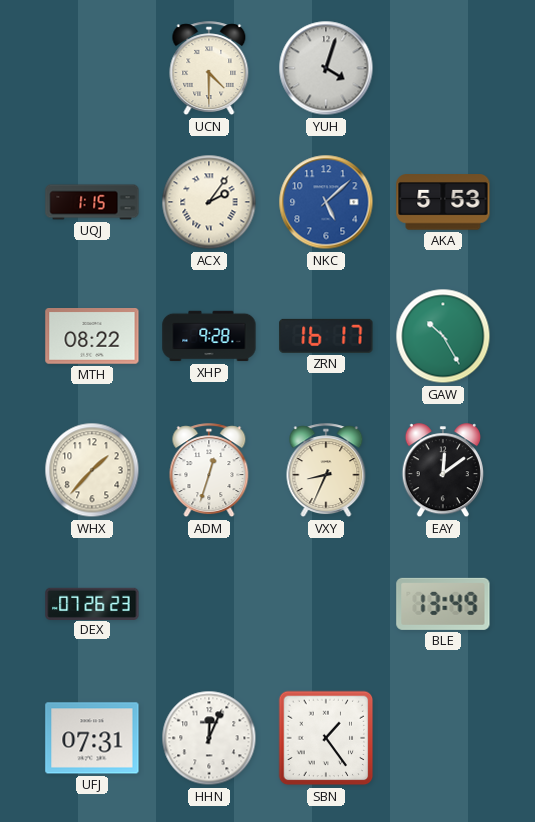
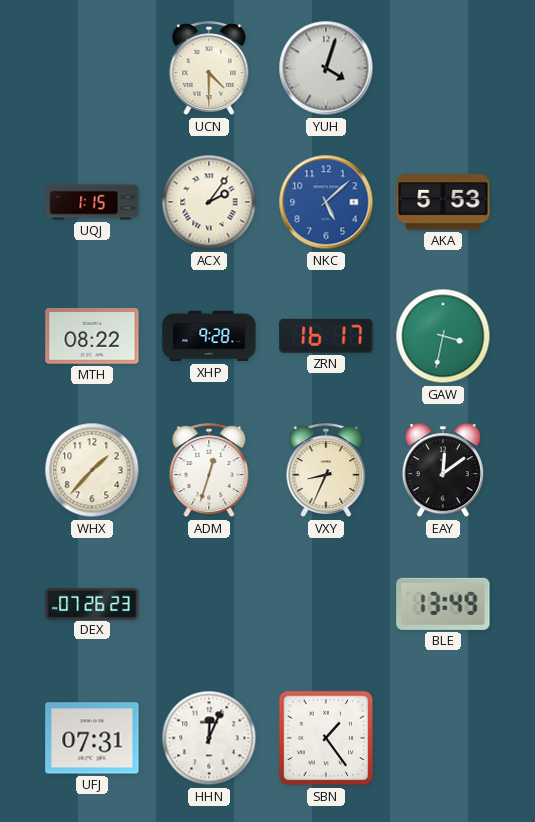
GAW: 10:25 -> 3:32
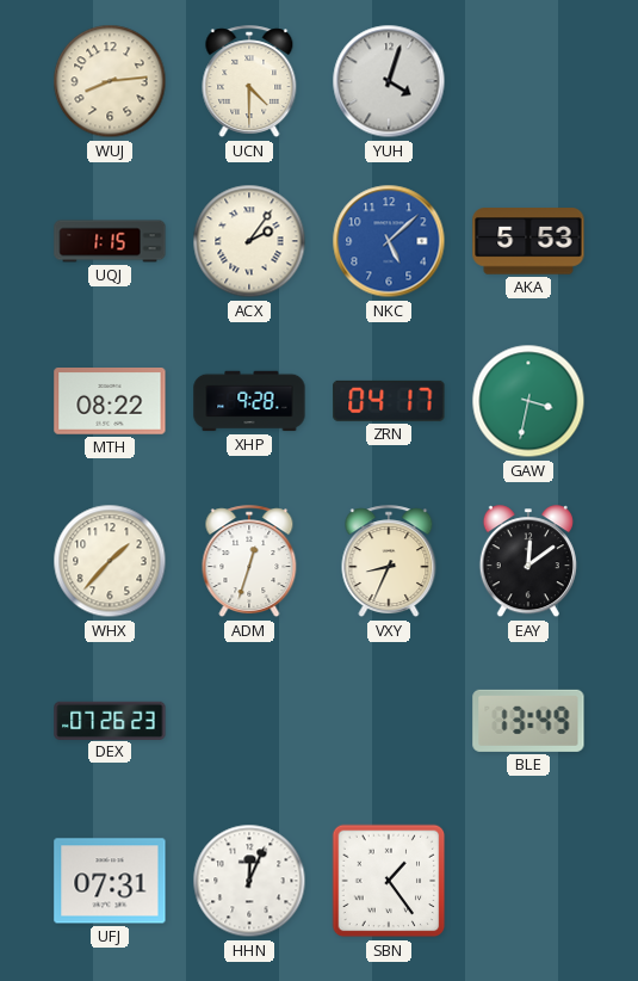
WUJ: none -> 8:14
ZRN: 16:17 -> 04:17
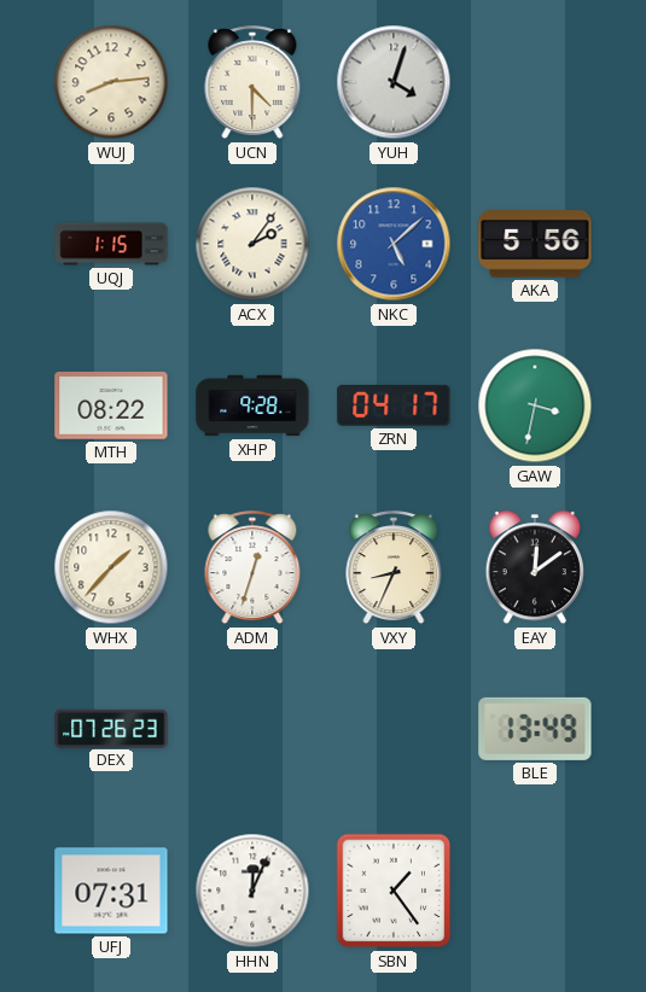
AKA: 5:53 -> 5:56
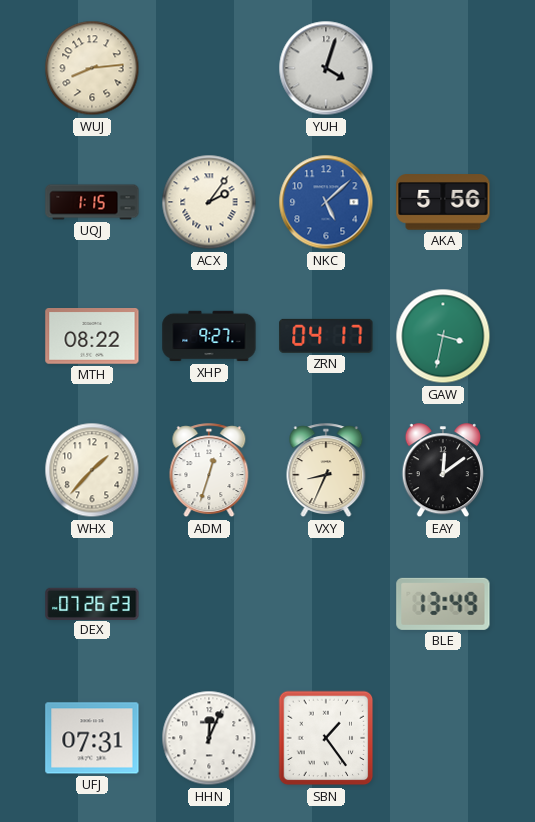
UCN: 4:30 -> none
XHP: 9:28 -> 9:27
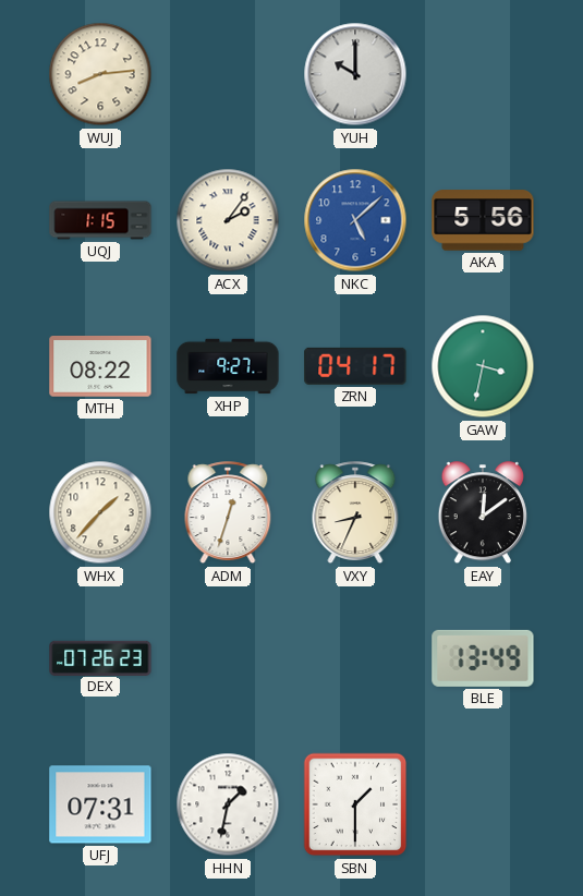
YUH: 4:03 -> 10:00
HHN: 12:04 -> 1:32
SBN: 1:24 -> 1:30
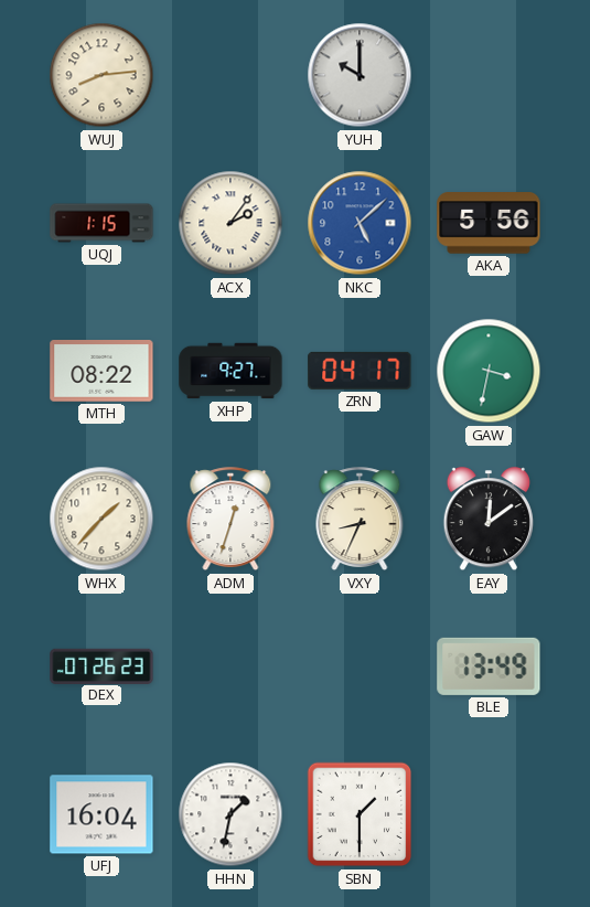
UFJ: 07:31 -> 16:04
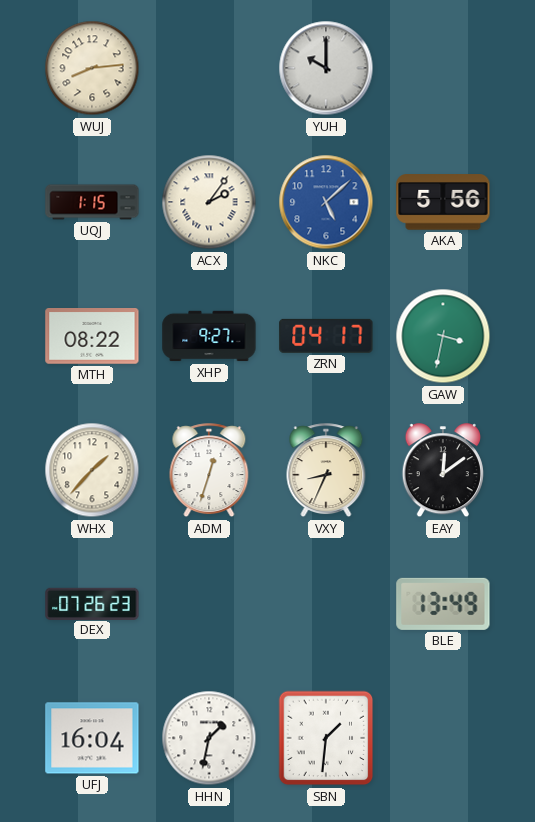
SBN: 1:30 -> 1:31
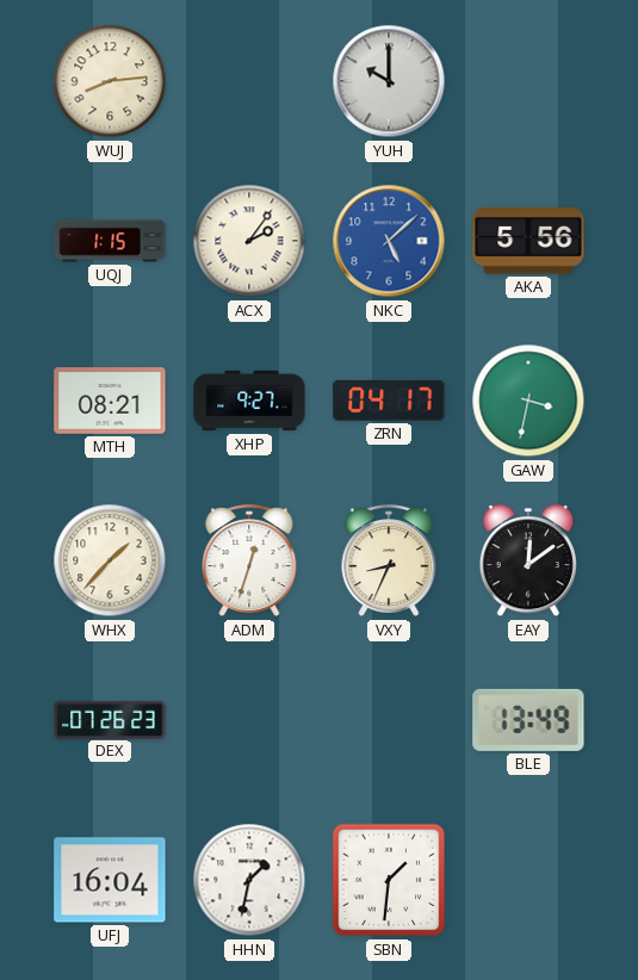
MTH: 08:22 -> 08:21
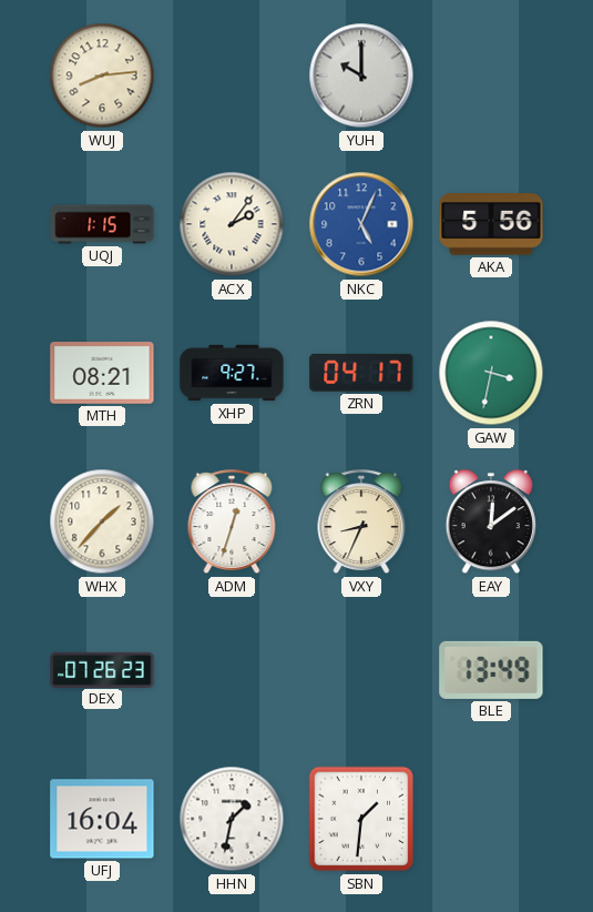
NKC: 5:08 -> 5:04
